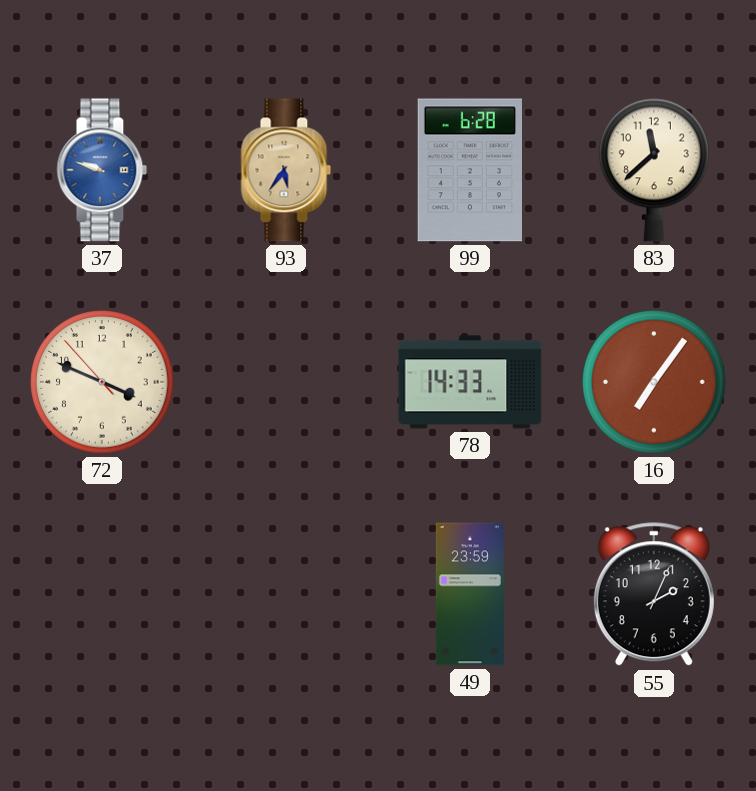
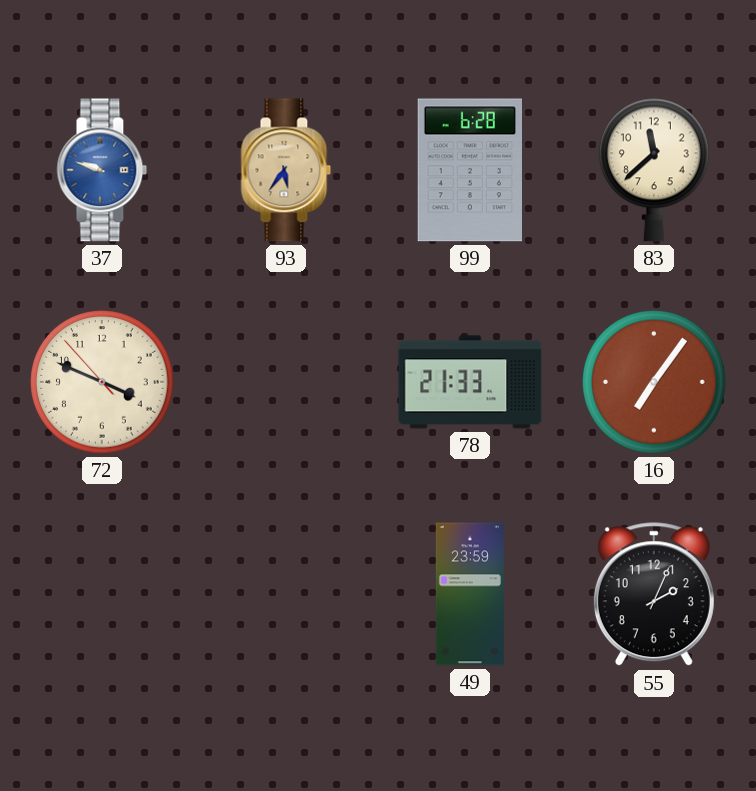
78: 14:33 -> 21:33
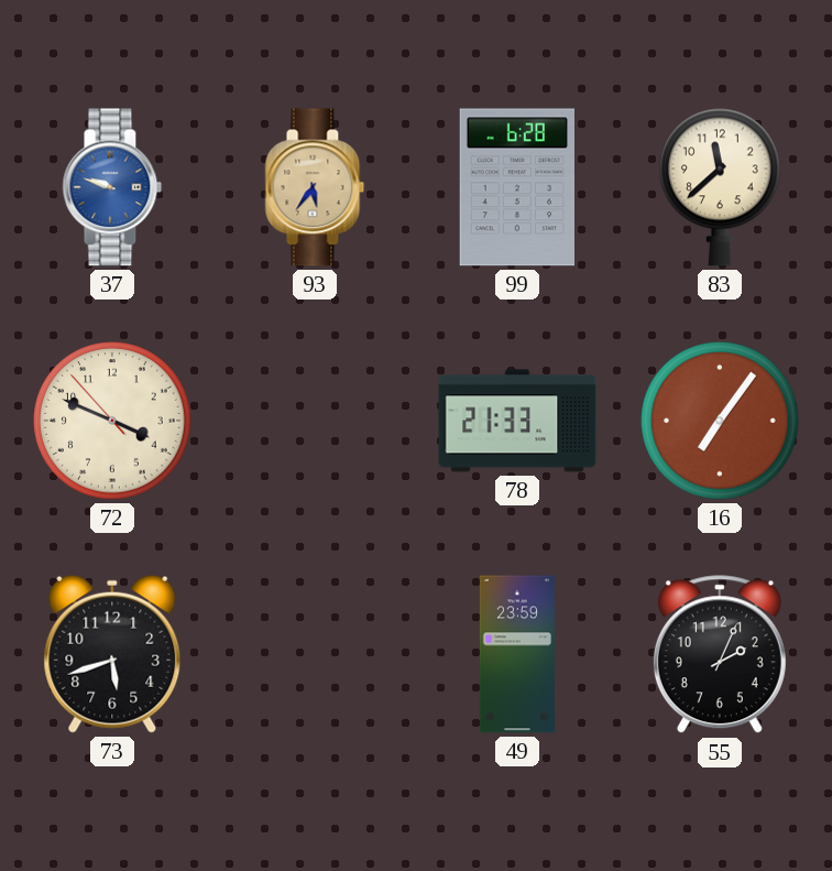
73: none -> 5:42
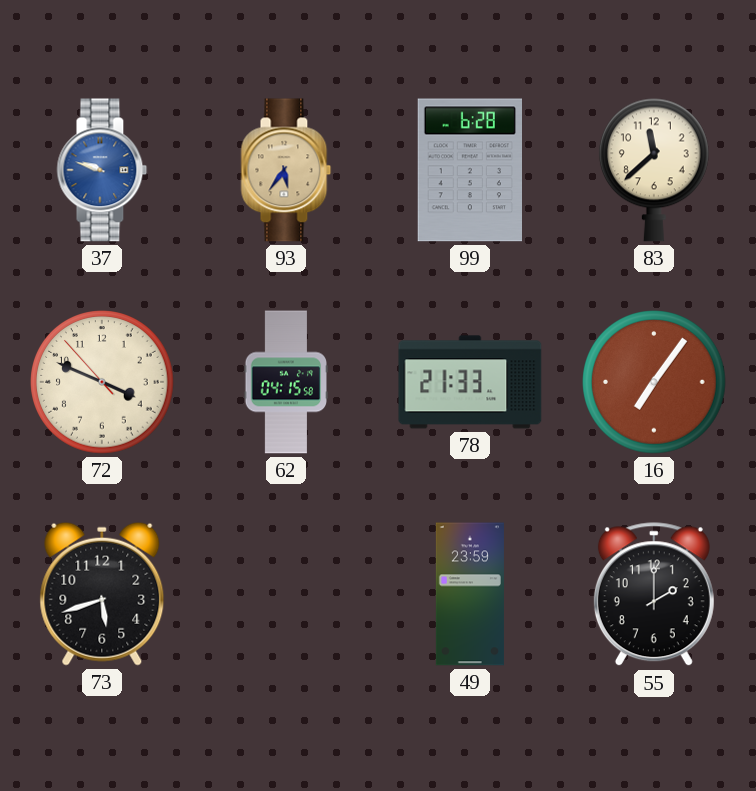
62: none -> 04:15
55: 2:04 -> 2:00
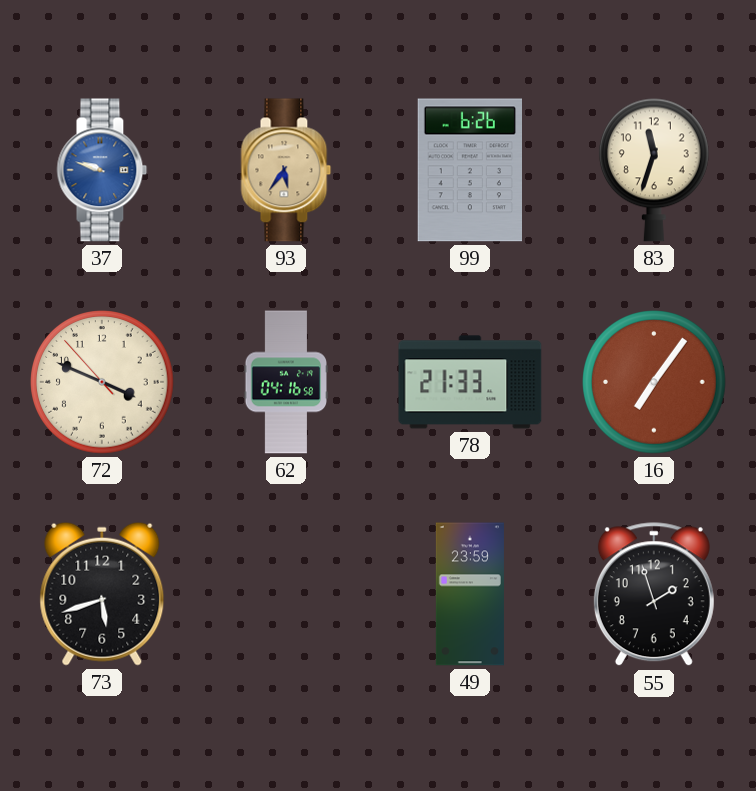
99: 6:28 -> 6:26
83: 11:38 -> 11:33
62: 04:15 -> 04:16
55: 2:00 -> 1:57
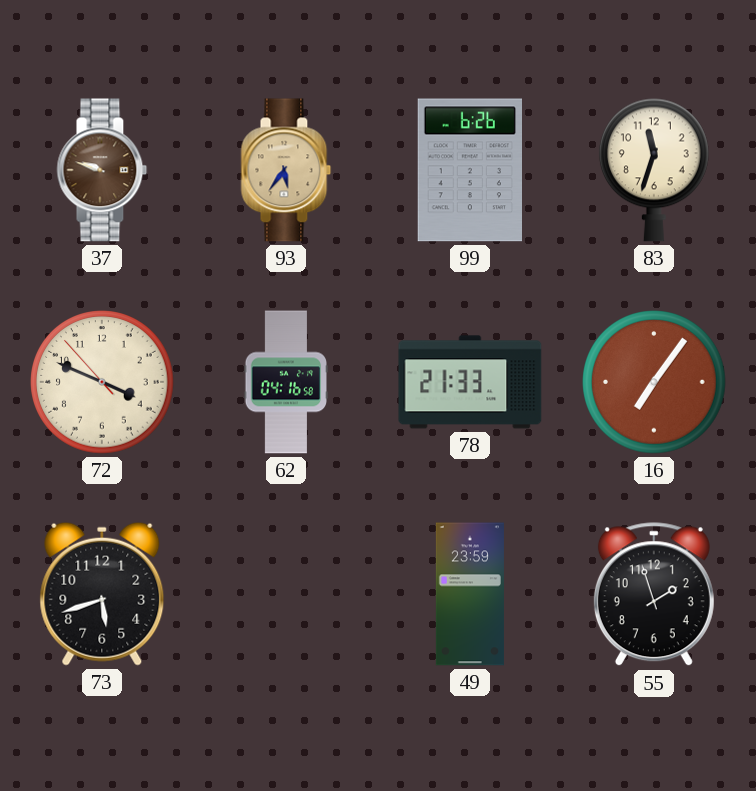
37 dial: blue -> brown
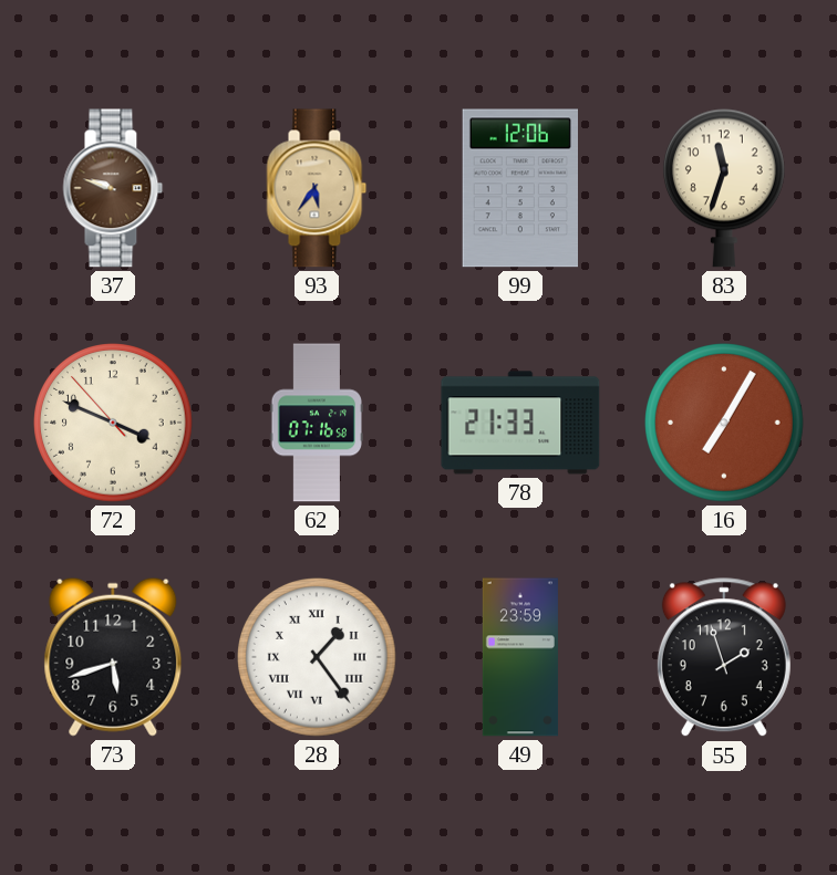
99: 6:26 -> 12:06
62: 04:16 -> 07:16
16: 7:06 -> 7:05
28: none -> 1:24
